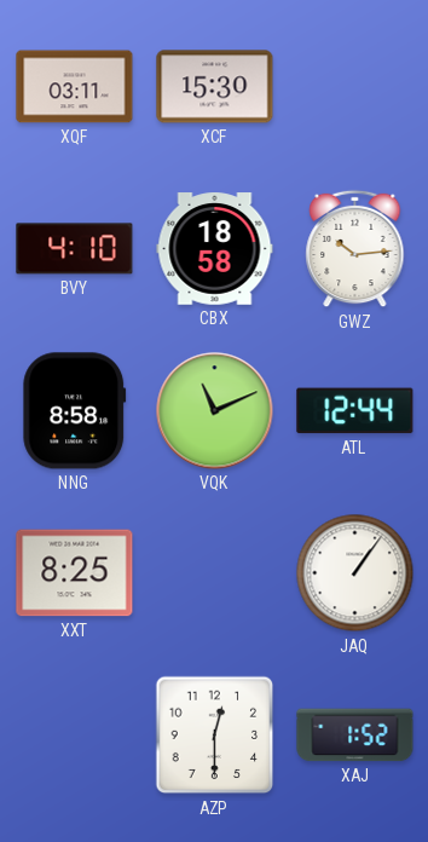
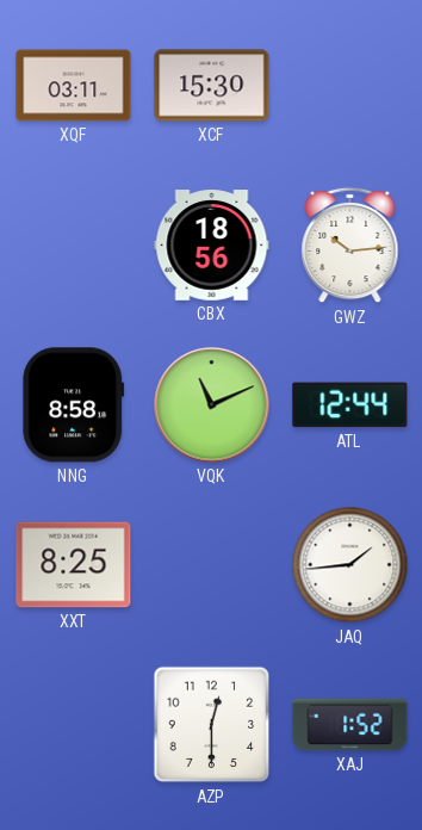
BVY: 4:10 -> none
CBX: 18:58 -> 18:56
JAQ: 1:06 -> 1:44
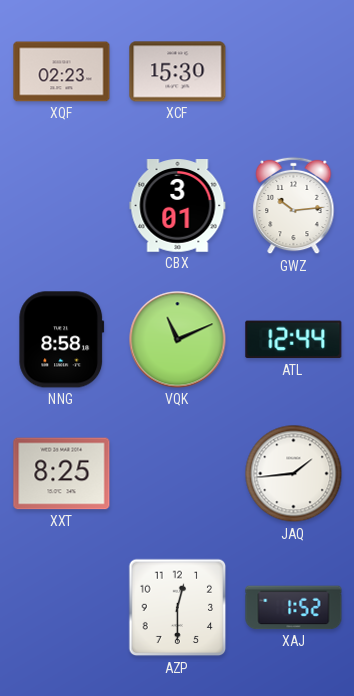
XQF: 03:11 -> 02:23
CBX: 18:56 -> 3:01
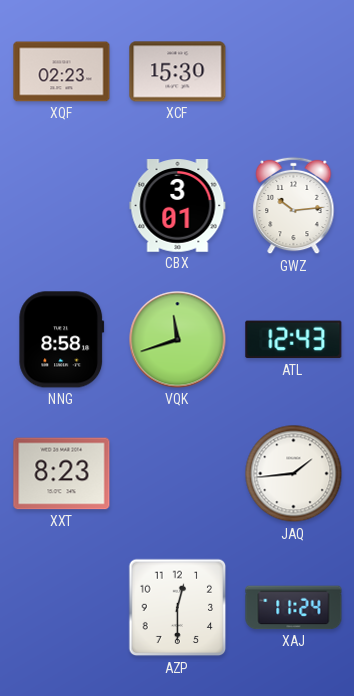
VQK: 11:11 -> 11:42
ATL: 12:44 -> 12:43
XXT: 8:25 -> 8:23
XAJ: 1:52 -> 11:24
